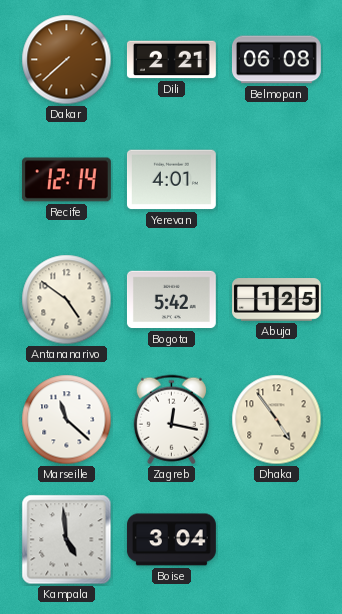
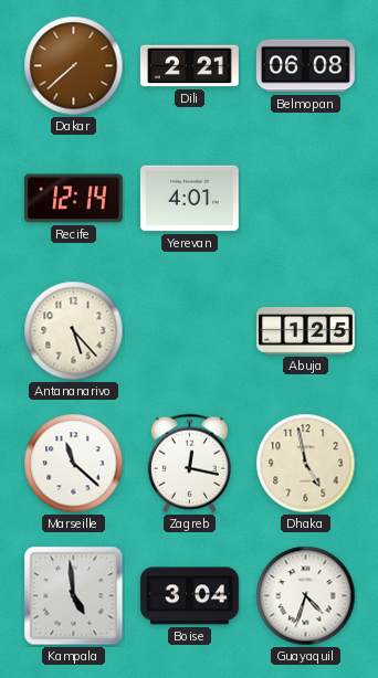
Antananarivo: 4:51 -> 5:23
Bogota: 5:42 -> none
Dhaka: 4:54 -> 4:58
Guayaquil: none -> 4:33
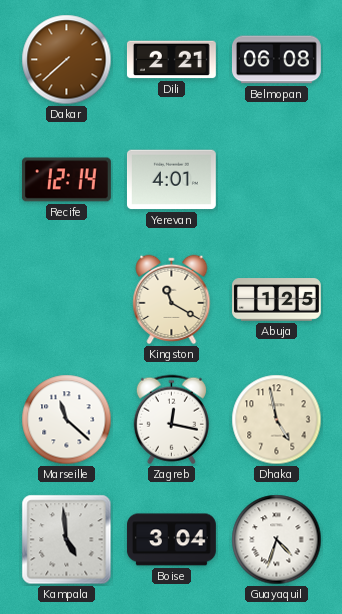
Antananarivo: 5:23 -> none
Kingston: none -> 11:20
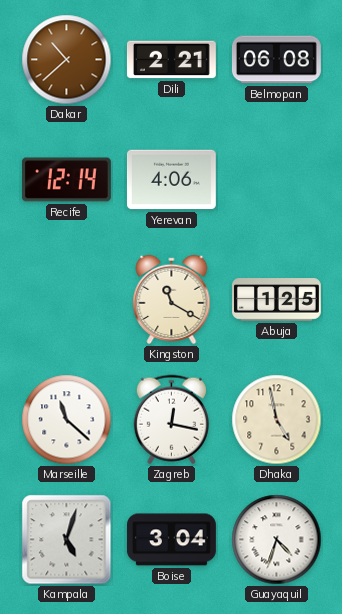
Dakar: 7:38 -> 10:38
Yerevan: 4:01 -> 4:06
Kampala: 4:59 -> 5:03
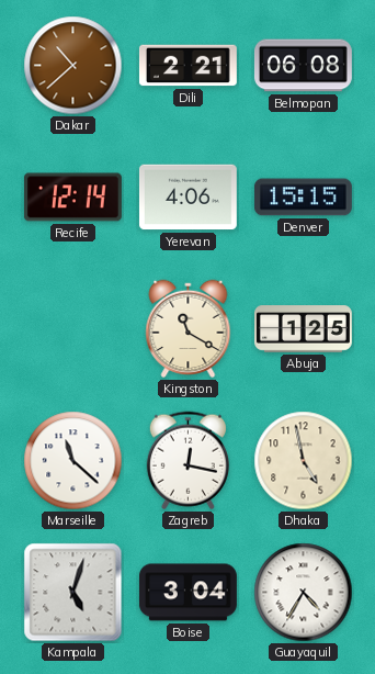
Denver: none -> 15:15
Guayaquil: 4:33 -> 4:35
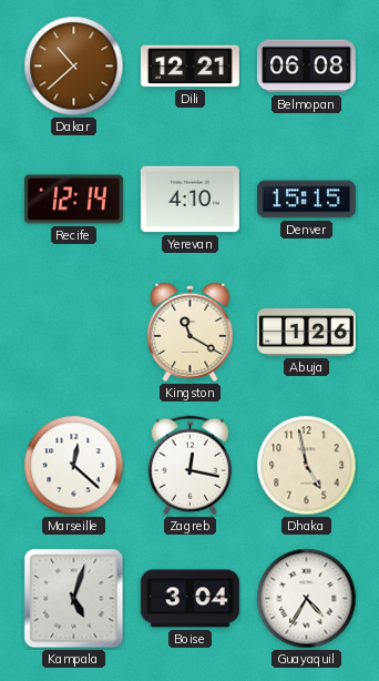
Dili: 2:21 -> 12:21
Yerevan: 4:06 -> 4:10
Abuja: 1:25 -> 1:26
Marseille: 11:22 -> 12:22
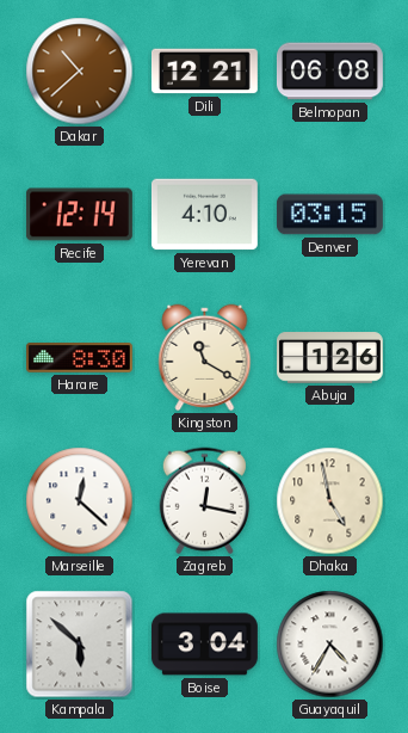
Denver: 15:15 -> 03:15
Harare: none -> 8:30
Kampala: 5:03 -> 5:52
